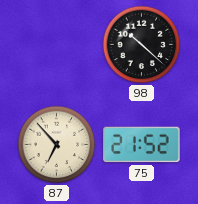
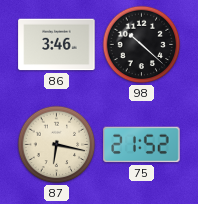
86: none -> 3:46
87: 6:53 -> 6:17
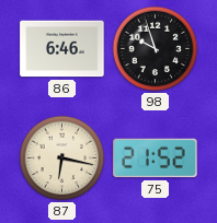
86: 3:46 -> 6:46
98: 10:22 -> 9:57
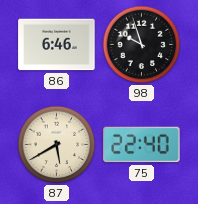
87: 6:17 -> 5:40
75: 21:52 -> 22:40
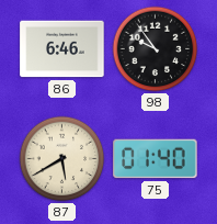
98: 9:57 -> 9:54
75: 22:40 -> 01:40
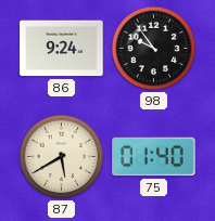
86: 6:46 -> 9:24
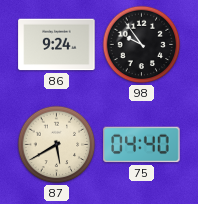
75: 01:40 -> 04:40
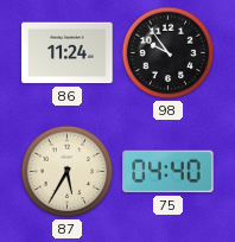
86: 9:24 -> 11:24
87: 5:40 -> 5:35
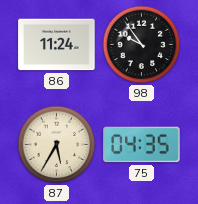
75: 04:40 -> 04:35
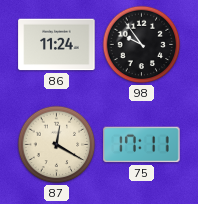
87: 5:35 -> 12:20
75: 04:35 -> 17:11
